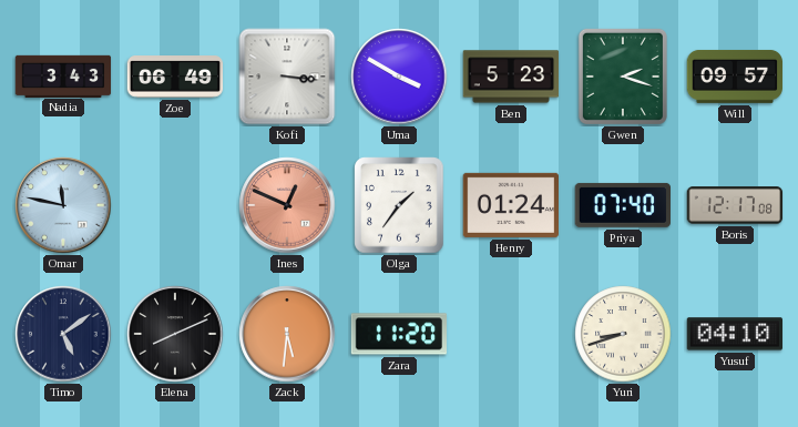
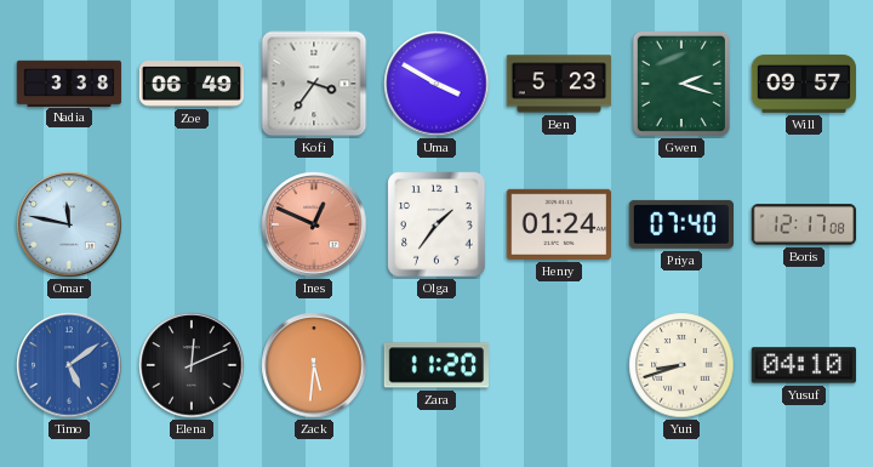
Nadia: 3:43 -> 3:38
Kofi: 3:16 -> 3:36
Timo dial: navy -> blue
Elena: 8:11 -> 12:11
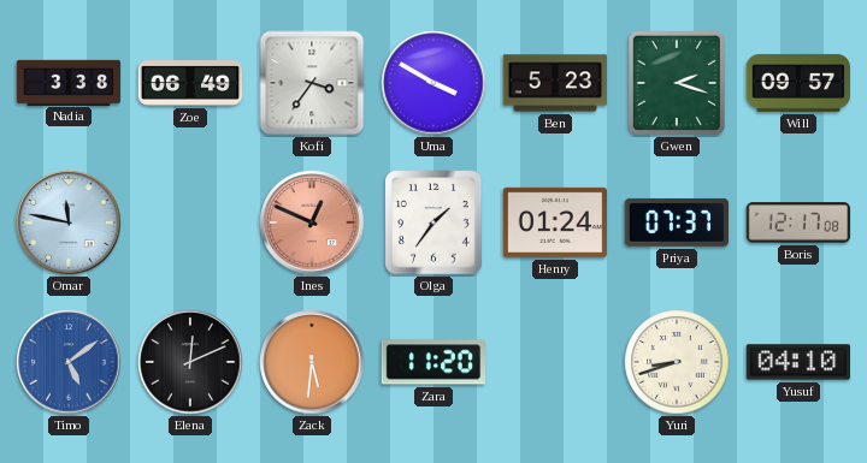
Priya: 07:40 -> 07:37
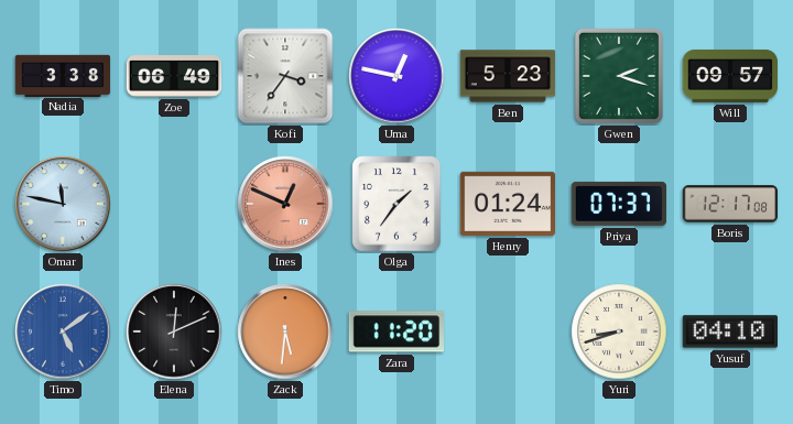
Uma: 3:50 -> 12:47
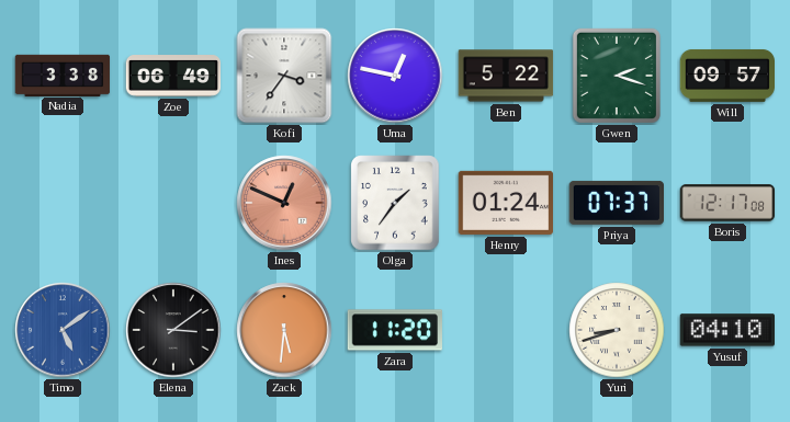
Ben: 5:23 -> 5:22
Omar: 11:47 -> none
Elena: 12:11 -> 3:09
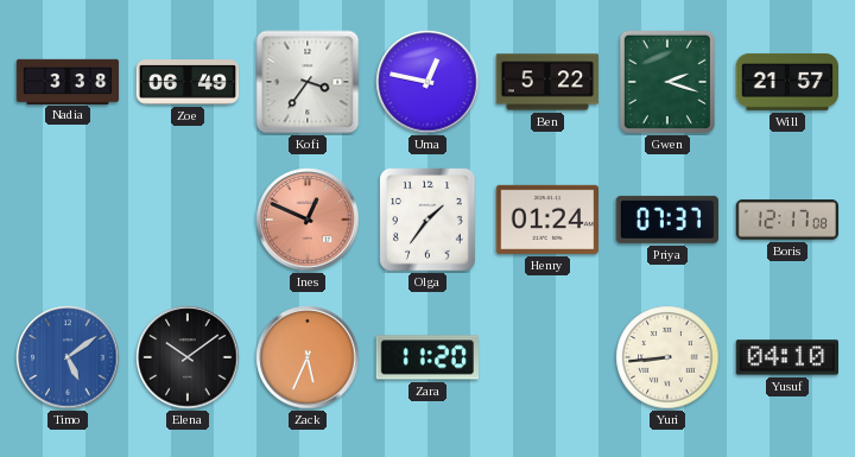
Will: 09:57 -> 21:57
Elena: 3:09 -> 10:09
Zack: 5:31 -> 5:34
Yuri: 8:42 -> 8:44
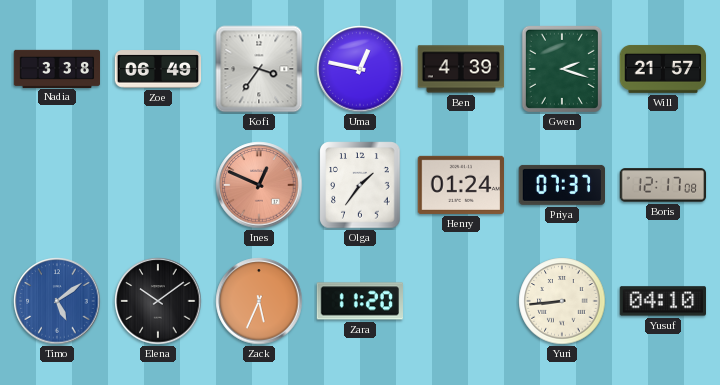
Ben: 5:22 -> 4:39
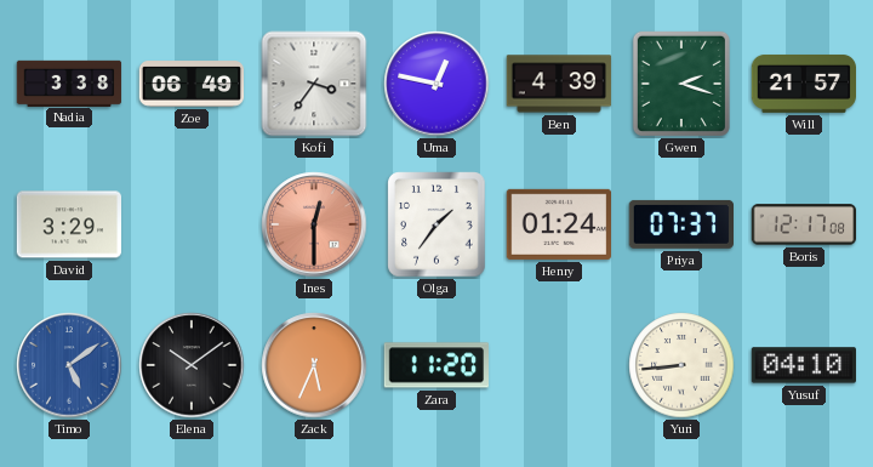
David: none -> 3:29
Ines: 12:49 -> 12:30
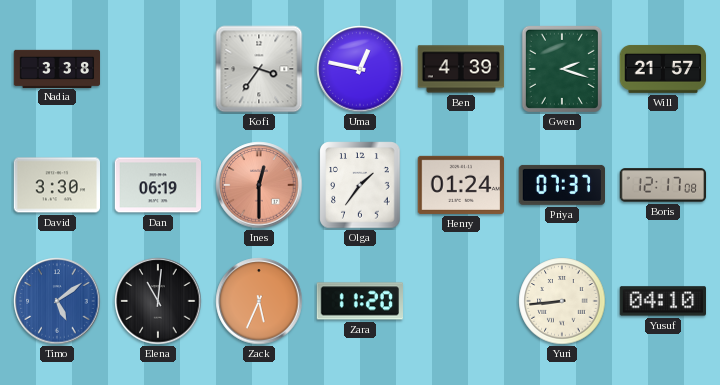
Zoe: 06:49 -> none
David: 3:29 -> 3:30
Dan: none -> 06:19
Elena: 10:09 -> 11:01
